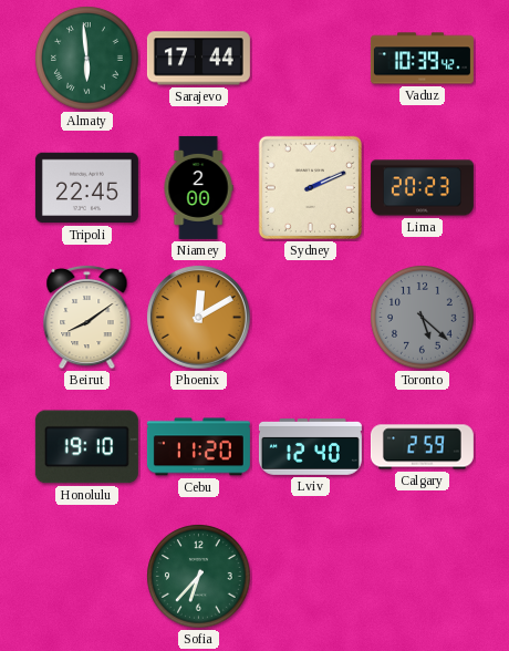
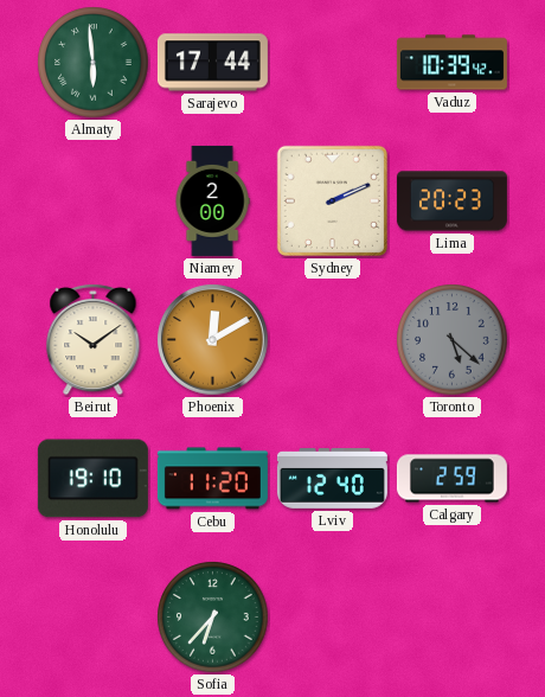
Tripoli: 22:45 -> none
Beirut: 8:09 -> 10:09
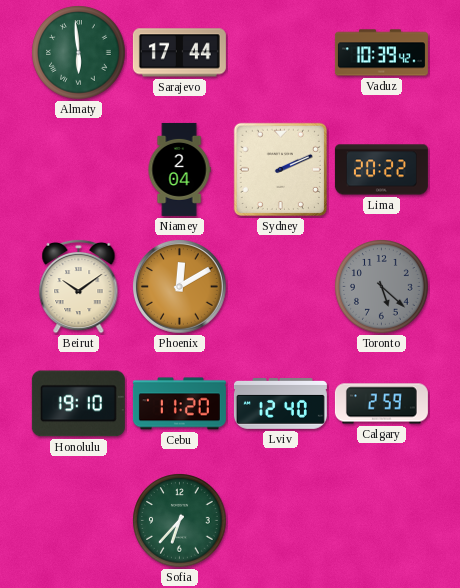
Niamey: 2:00 -> 2:04
Lima: 20:23 -> 20:22
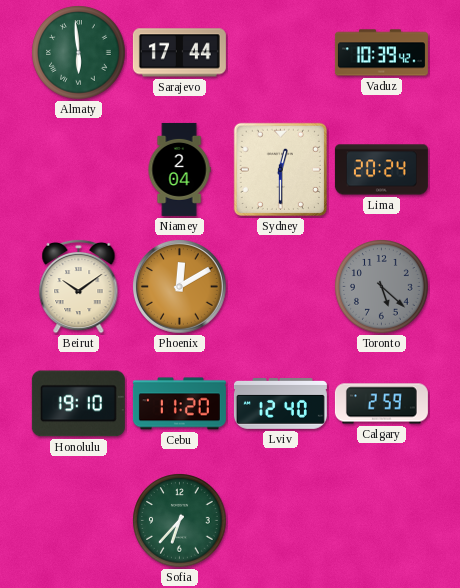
Sydney: 2:11 -> 12:30
Lima: 20:22 -> 20:24
